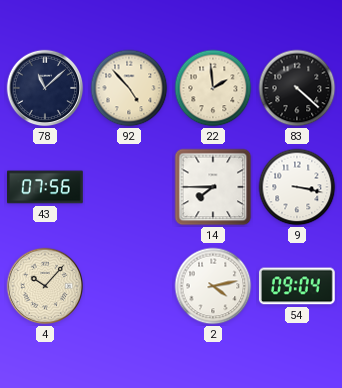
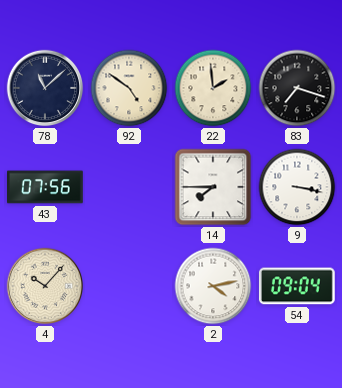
92: 4:53 -> 4:51
83: 4:22 -> 7:18
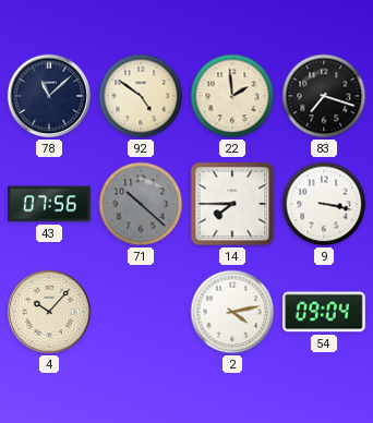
71: none -> 10:22
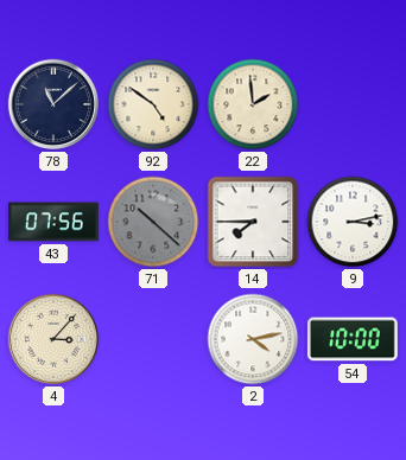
83: 7:18 -> none
9: 3:17 -> 3:13
4: 10:07 -> 3:07
54: 09:04 -> 10:00
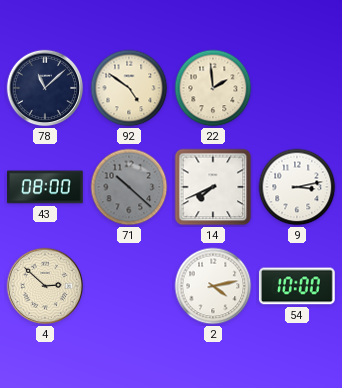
43: 07:56 -> 08:00
14: 7:45 -> 7:41
4: 3:07 -> 2:52
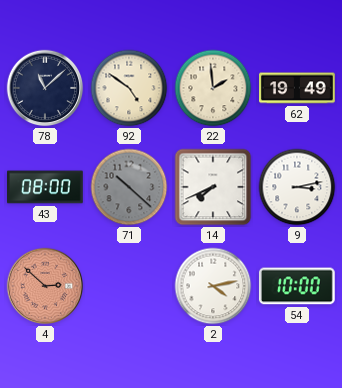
62: none -> 19:49
4 dial: cream -> salmon
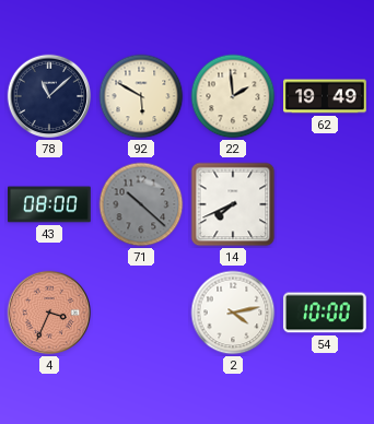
92: 4:51 -> 5:50
9: 3:13 -> none
4: 2:52 -> 3:34
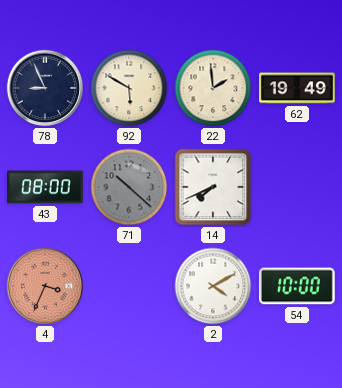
78: 11:08 -> 8:56
2: 4:13 -> 4:10
